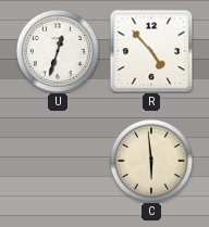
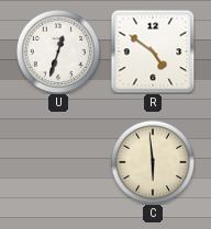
R: 4:53 -> 4:51
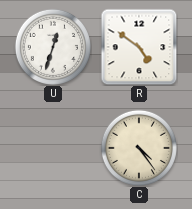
C: 5:59 -> 4:24
